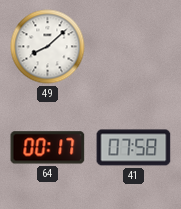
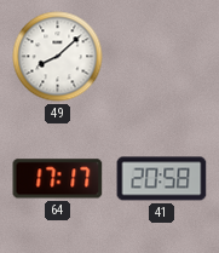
64: 00:17 -> 17:17
41: 07:58 -> 20:58
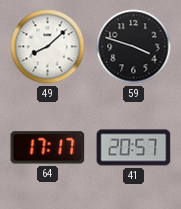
59: none -> 3:48
41: 20:58 -> 20:57
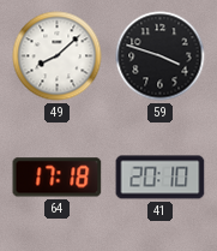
64: 17:17 -> 17:18
41: 20:57 -> 20:10
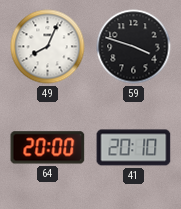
49: 8:08 -> 8:04
64: 17:18 -> 20:00
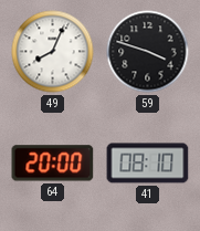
41: 20:10 -> 08:10
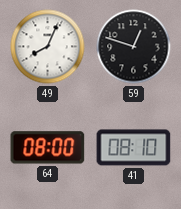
59: 3:48 -> 12:48
64: 20:00 -> 08:00
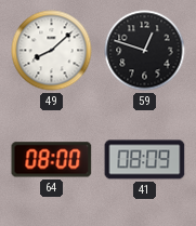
49: 8:04 -> 8:08
41: 08:10 -> 08:09
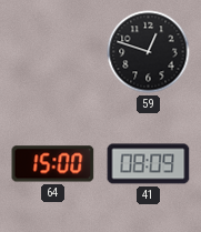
49: 8:08 -> none
64: 08:00 -> 15:00
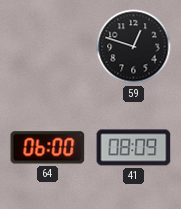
64: 15:00 -> 06:00
